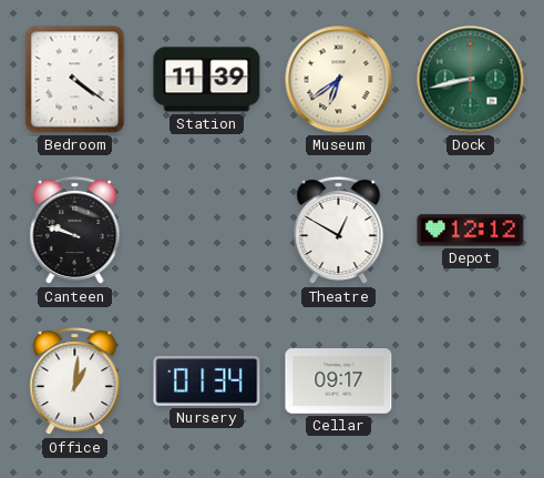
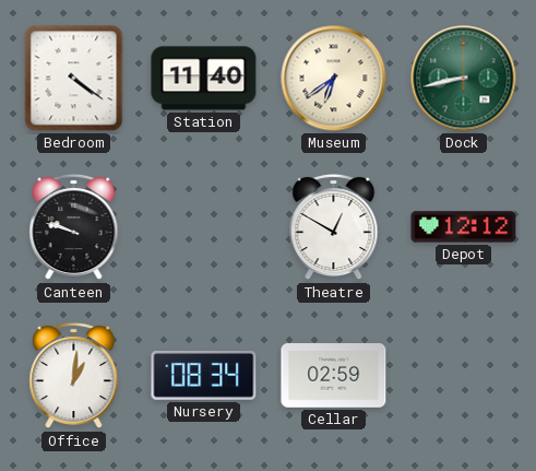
Station: 11:39 -> 11:40
Nursery: 01:34 -> 08:34
Cellar: 09:17 -> 02:59
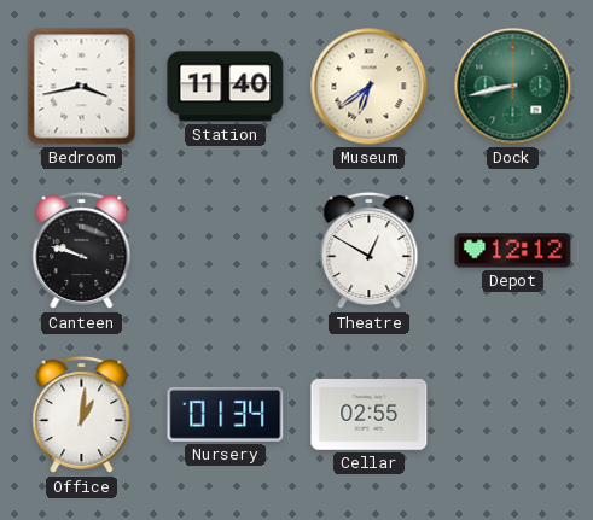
Bedroom: 4:21 -> 3:43
Nursery: 08:34 -> 01:34
Cellar: 02:59 -> 02:55
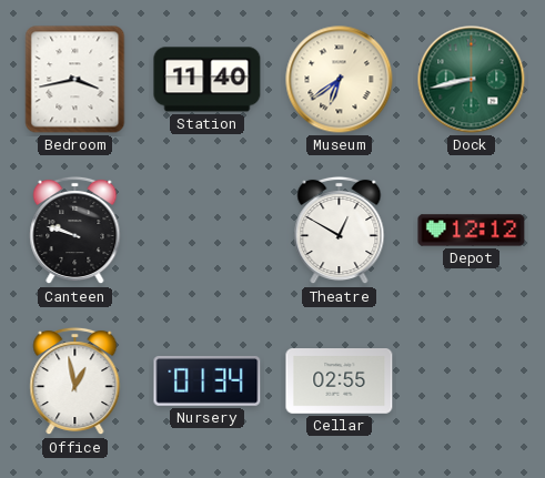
Office: 1:01 -> 12:58
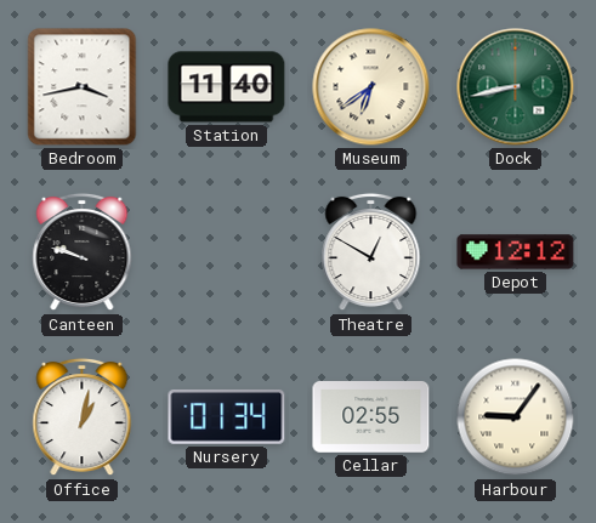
Office: 12:58 -> 1:02
Harbour: none -> 9:06
